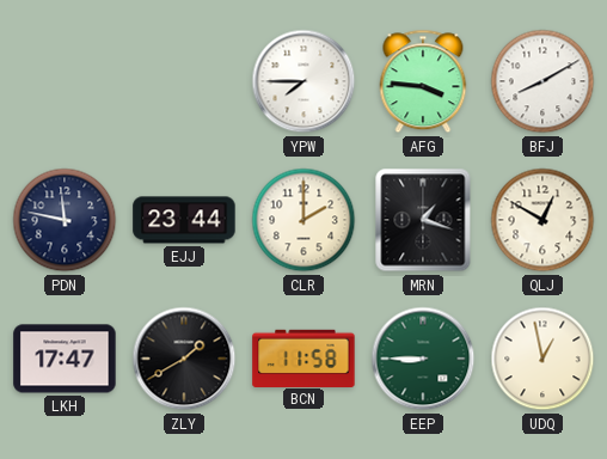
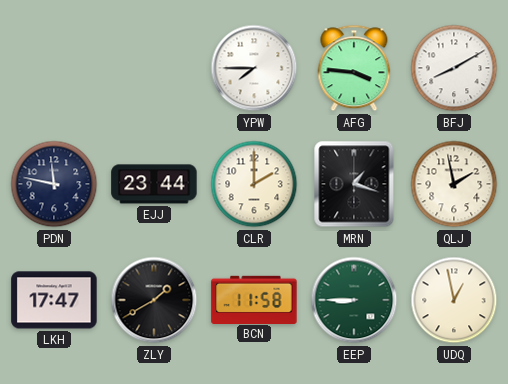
QLJ: 12:50 -> 1:58
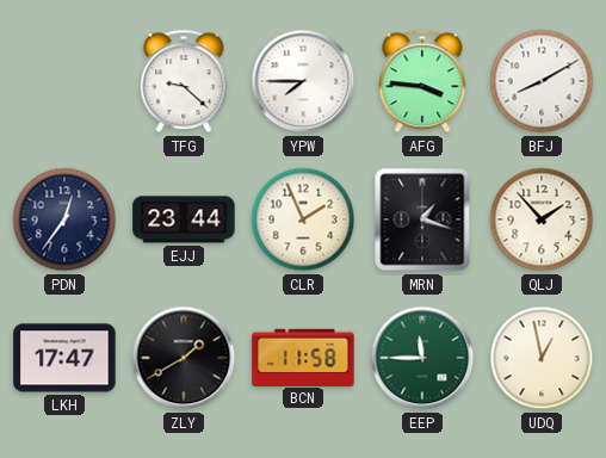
TFG: none -> 9:22
PDN: 11:47 -> 12:36
CLR: 2:00 -> 1:56
QLJ: 1:58 -> 1:53
EEP: 8:45 -> 11:45
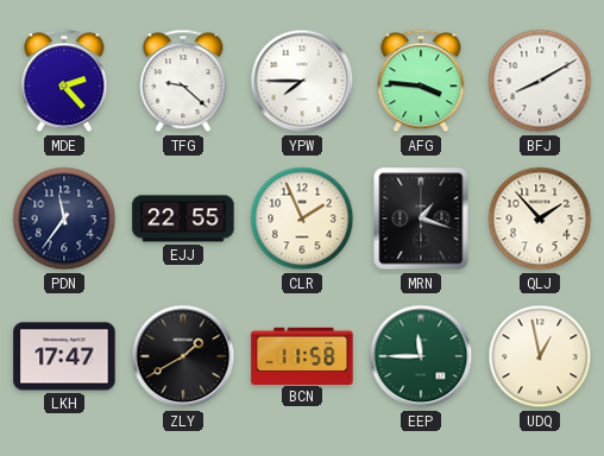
MDE: none -> 2:23
PDN: 12:36 -> 11:36
EJJ: 23:44 -> 22:55
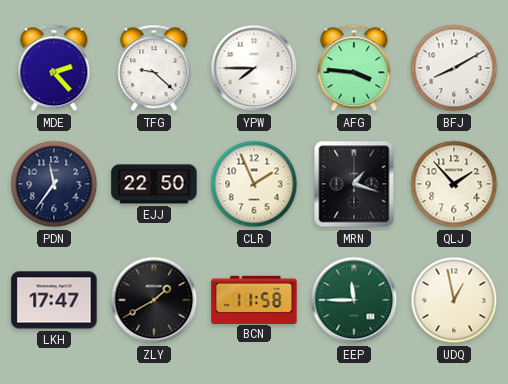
EJJ: 22:55 -> 22:50
